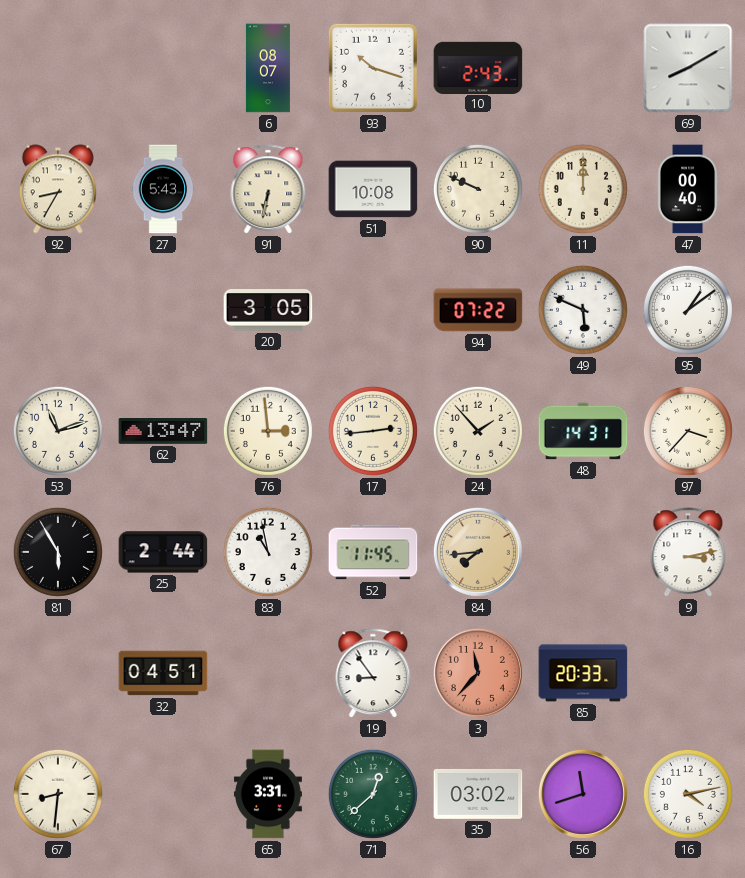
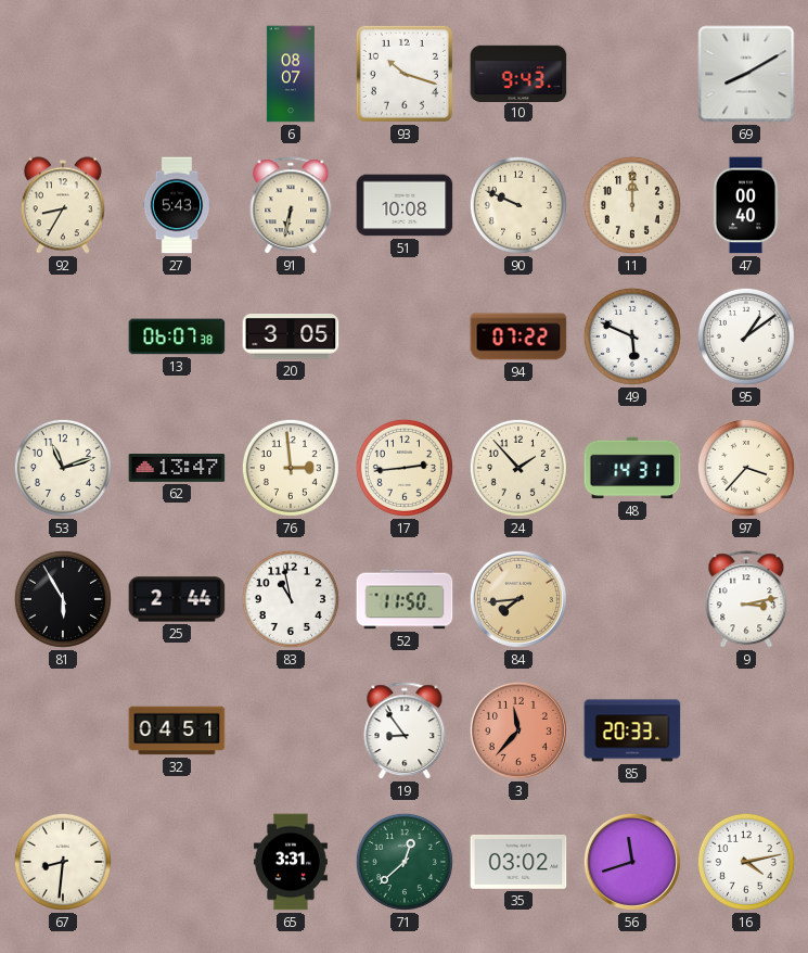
10: 2:43 -> 9:43
13: none -> 06:07
52: 11:45 -> 11:50
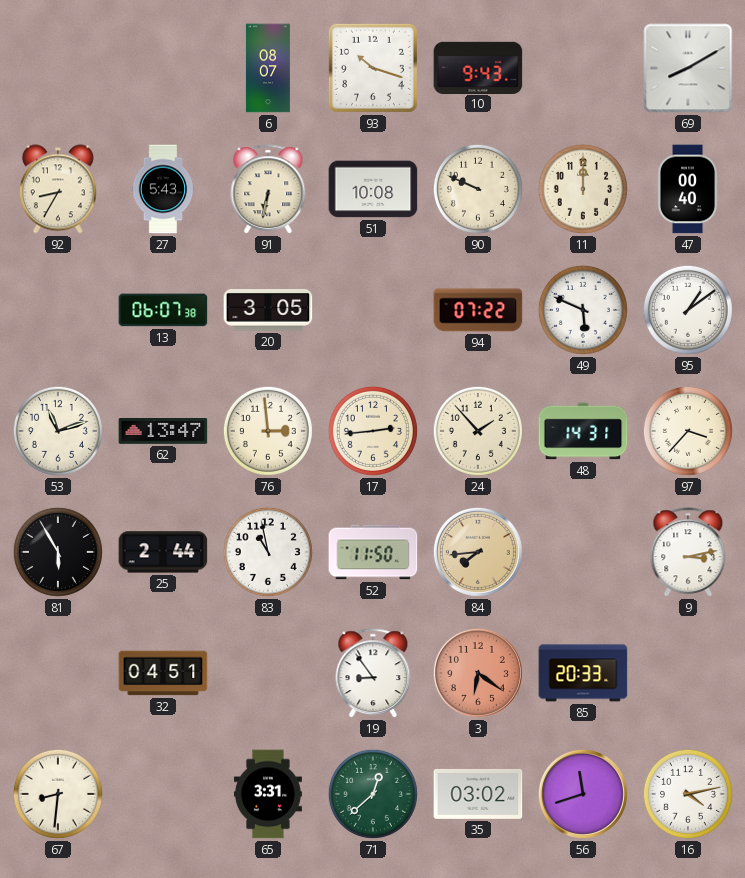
3: 11:37 -> 6:21
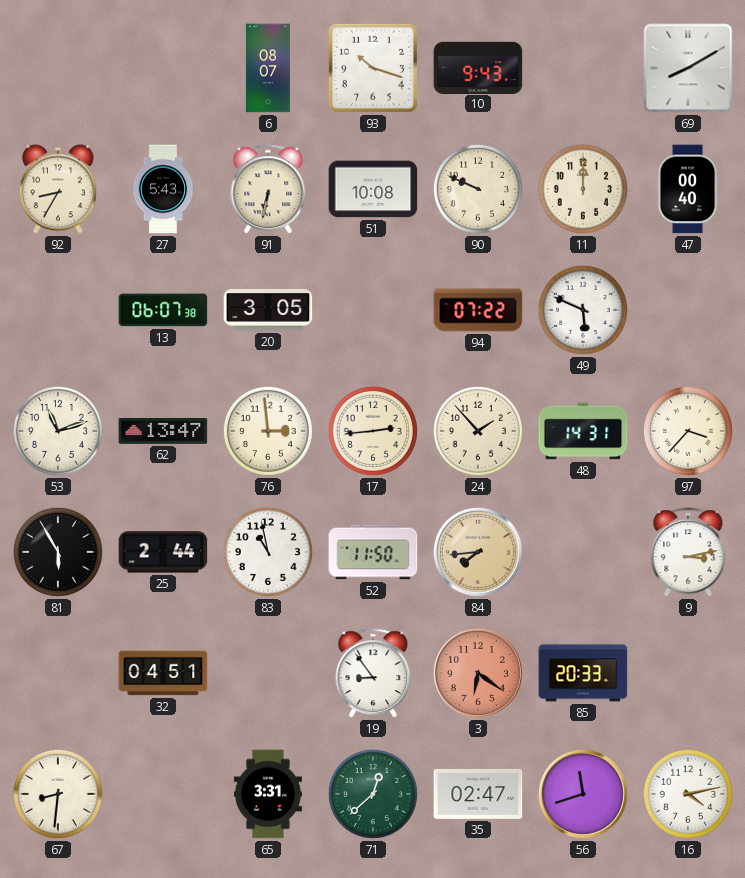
95: 1:09 -> none
35: 03:02 -> 02:47
